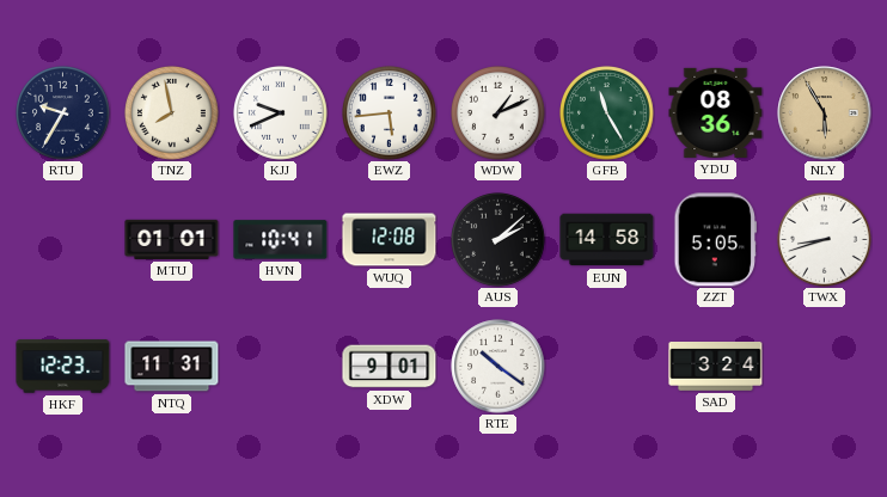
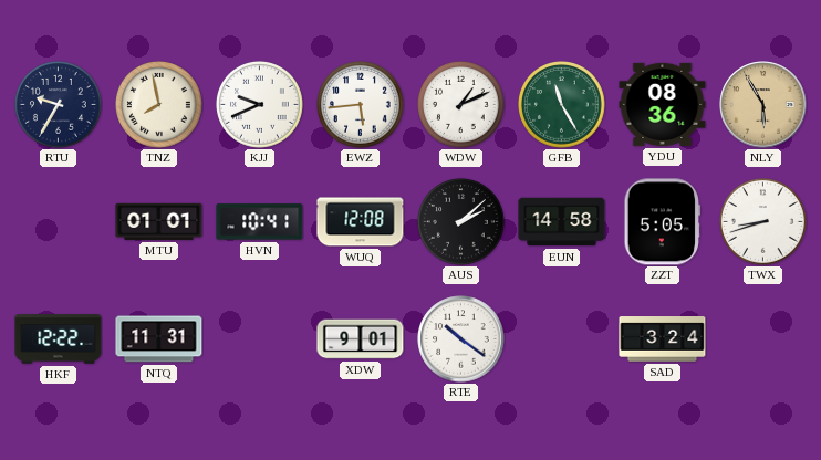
HKF: 12:23 -> 12:22
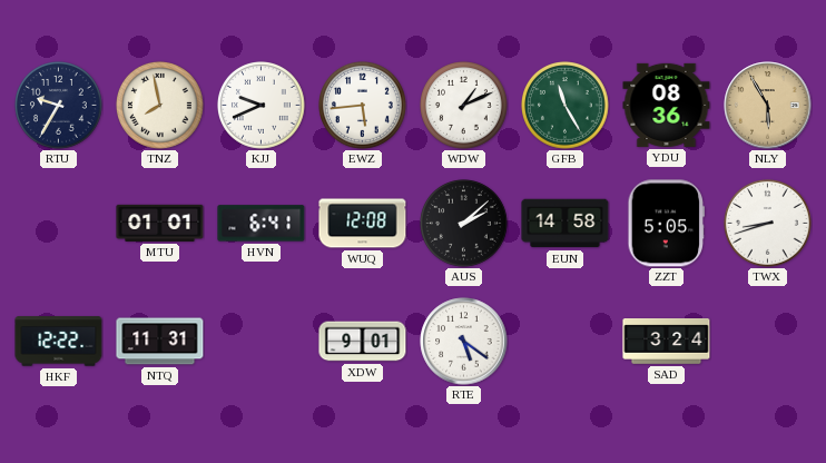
HVN: 10:41 -> 6:41
RTE: 10:21 -> 5:21
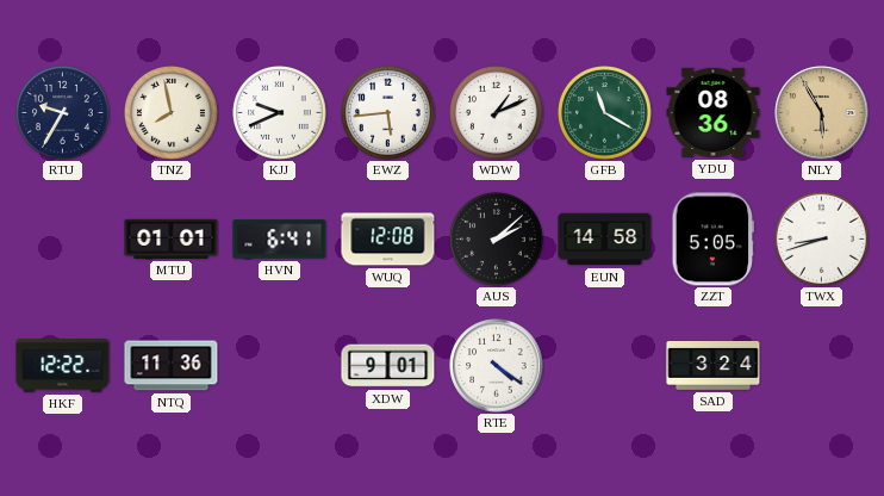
GFB: 11:25 -> 11:20
NTQ: 11:31 -> 11:36
RTE: 5:21 -> 4:21
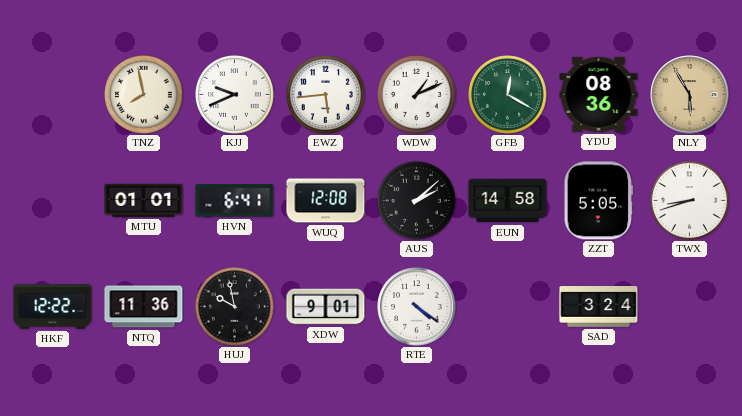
RTU: 9:35 -> none
GFB: 11:20 -> 12:20
HUJ: none -> 9:58
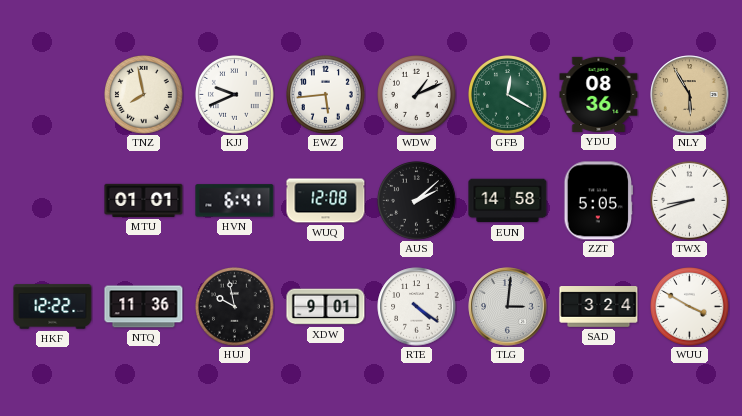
TLG: none -> 3:01
WUU: none -> 3:50
